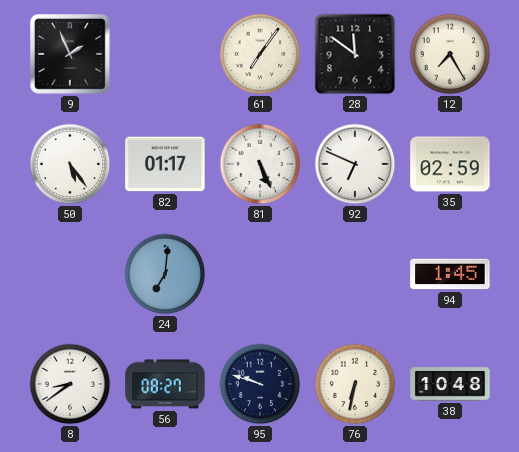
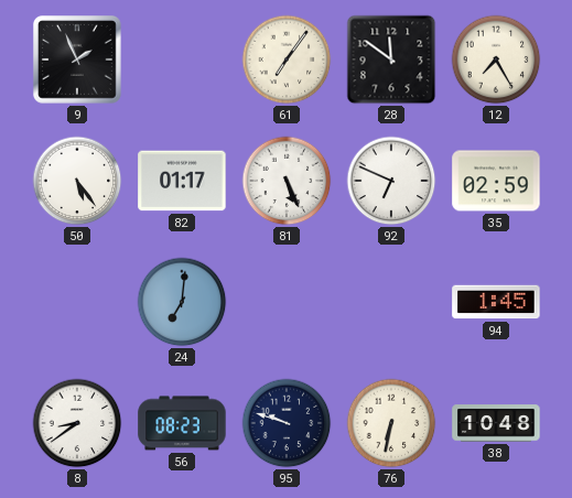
56: 08:27 -> 08:23
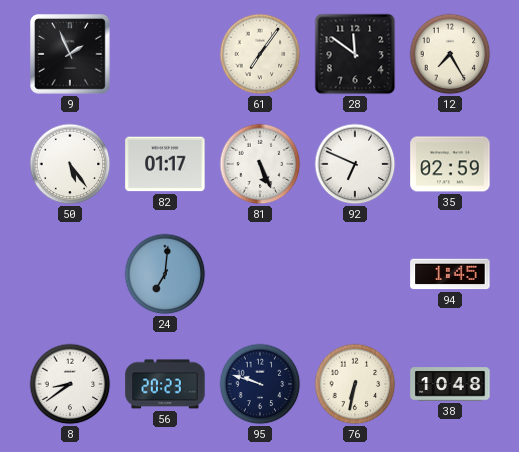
56: 08:23 -> 20:23
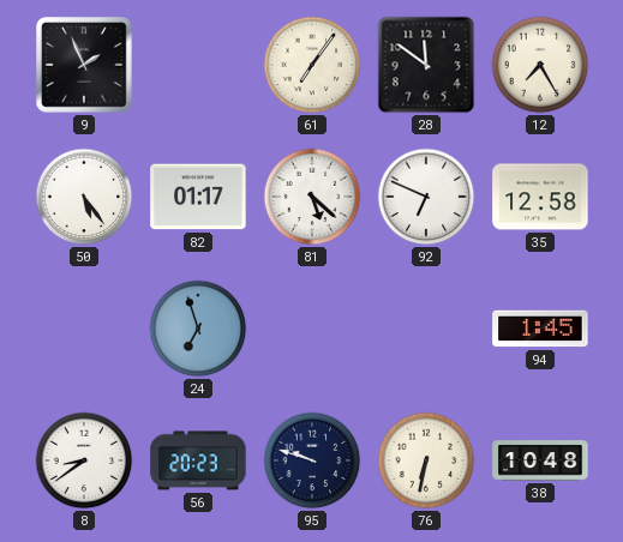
81: 5:26 -> 5:22
35: 02:59 -> 12:58
24: 7:01 -> 6:57
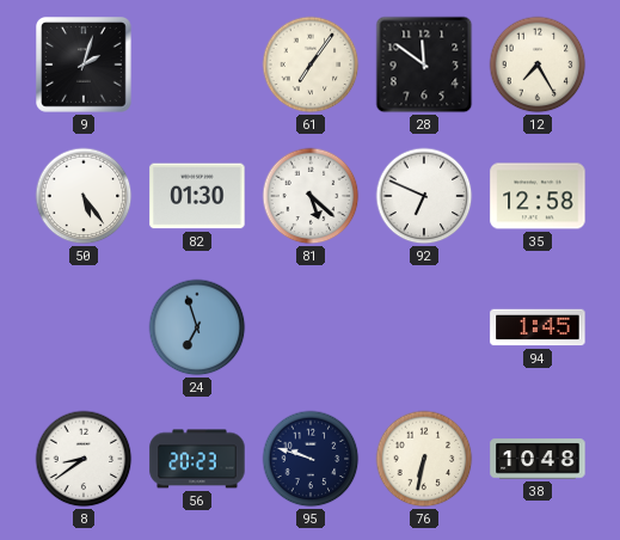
9: 1:56 -> 2:03
82: 01:17 -> 01:30
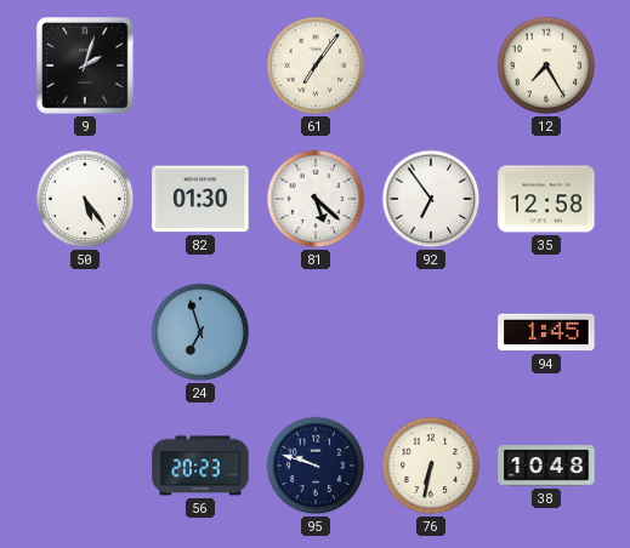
28: 11:51 -> none
92: 6:49 -> 6:54
8: 8:39 -> none
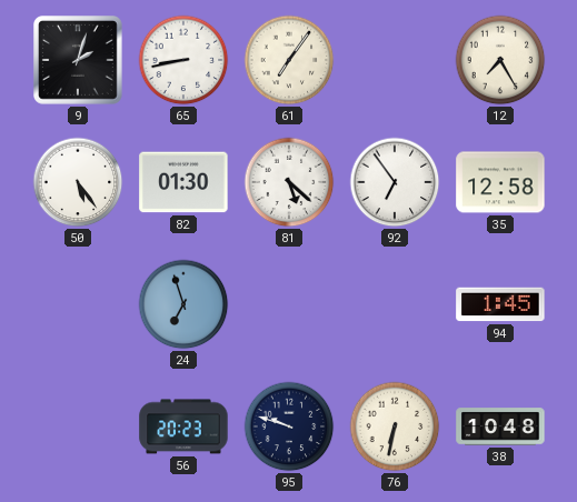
65: none -> 8:43
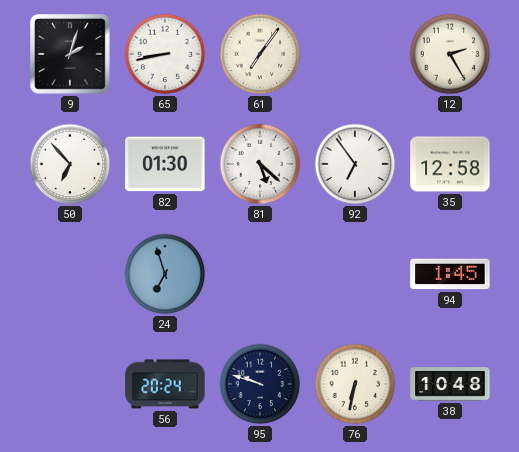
12: 7:25 -> 2:25
50: 5:24 -> 6:53
56: 20:23 -> 20:24
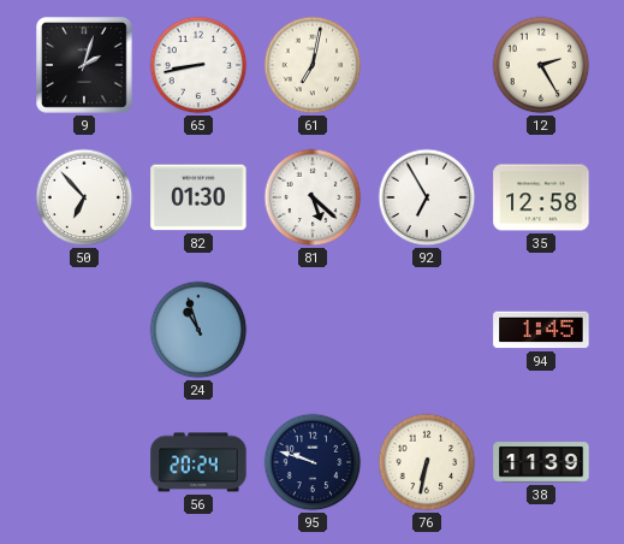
61: 7:06 -> 7:02
92: 6:54 -> 6:55
24: 6:57 -> 10:57
38: 10:48 -> 11:39
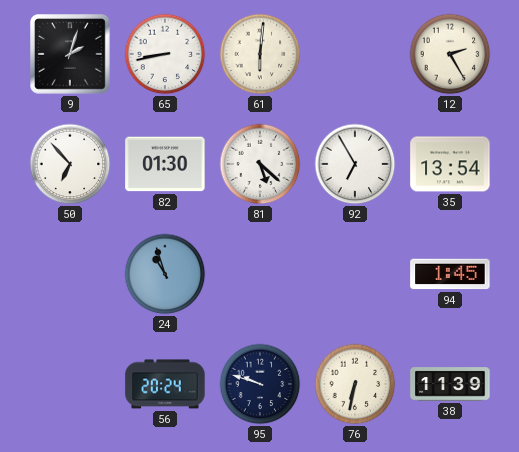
61: 7:02 -> 6:01
35: 12:58 -> 13:54
